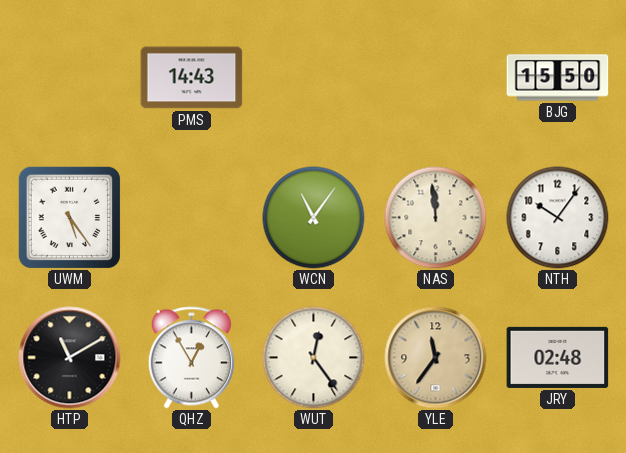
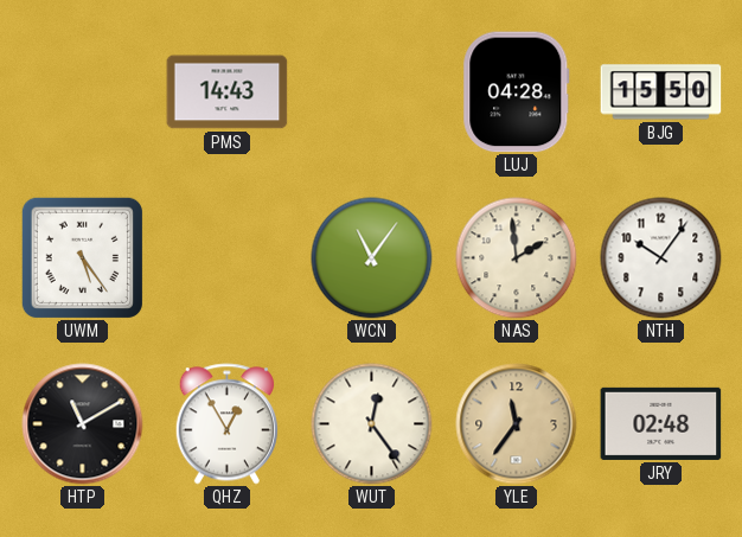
LUJ: none -> 04:28
NAS: 11:59 -> 1:59
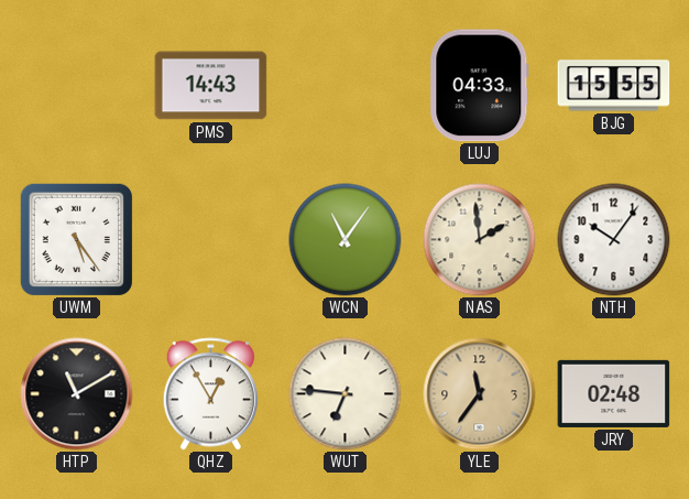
LUJ: 04:28 -> 04:33
BJG: 15:50 -> 15:55
WUT: 12:24 -> 6:46
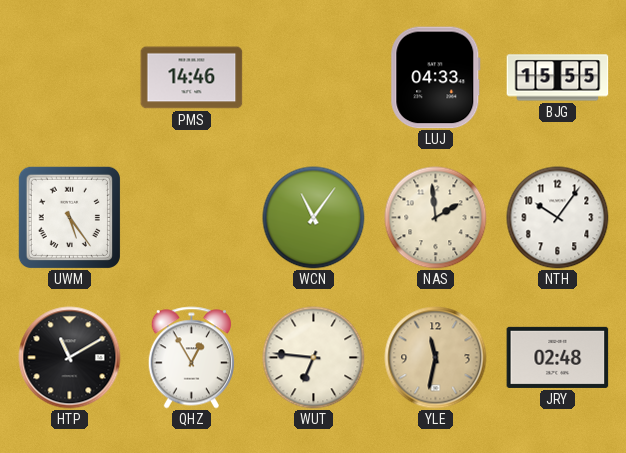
PMS: 14:43 -> 14:46
YLE: 11:36 -> 11:32
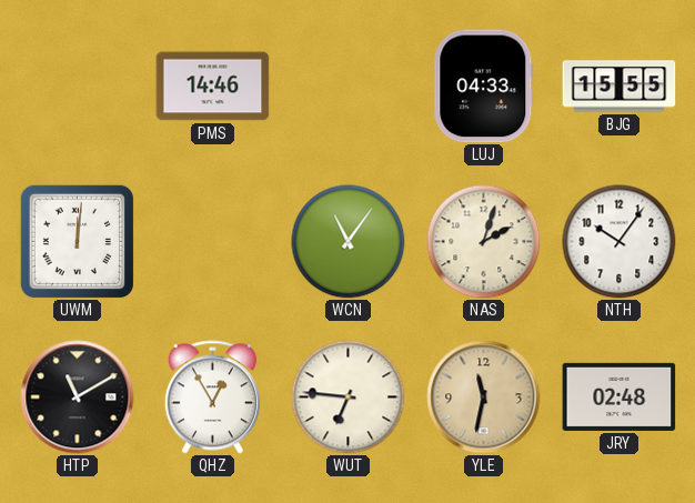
UWM: 5:24 -> 12:01
NAS: 1:59 -> 2:03
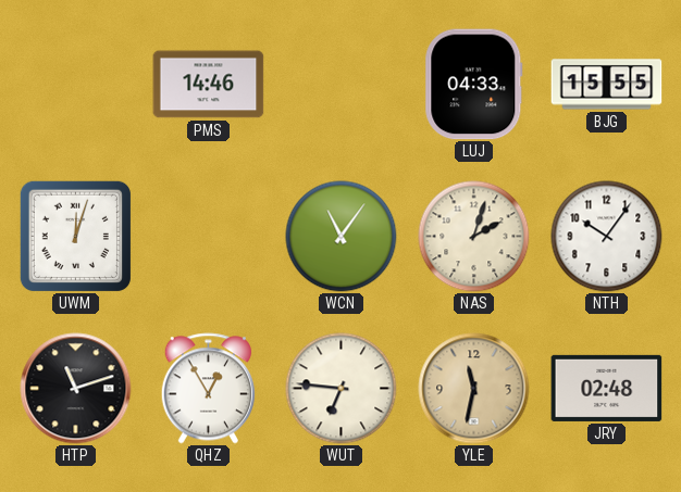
UWM: 12:01 -> 12:03
HTP: 11:10 -> 11:12
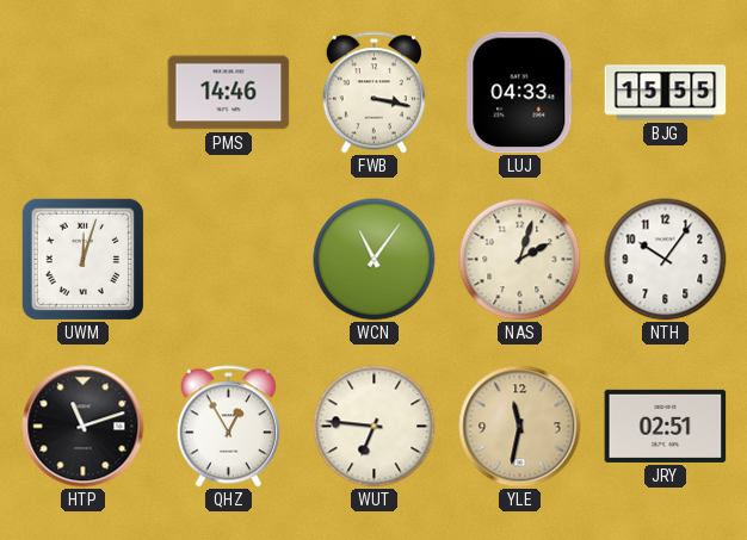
FWB: none -> 3:17
JRY: 02:48 -> 02:51
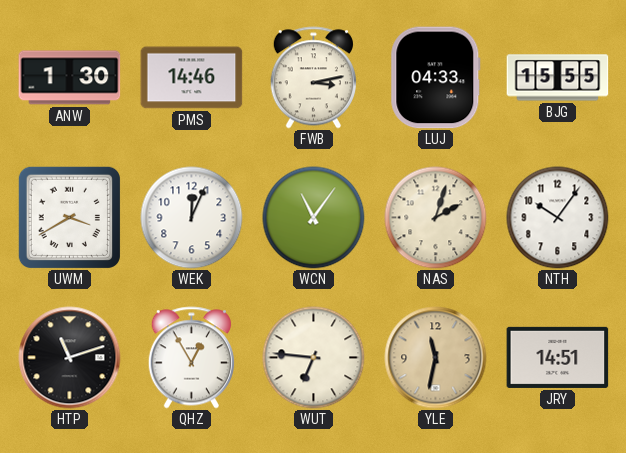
ANW: none -> 1:30
FWB: 3:17 -> 3:13
UWM: 12:03 -> 3:40
WEK: none -> 12:04
JRY: 02:51 -> 14:51
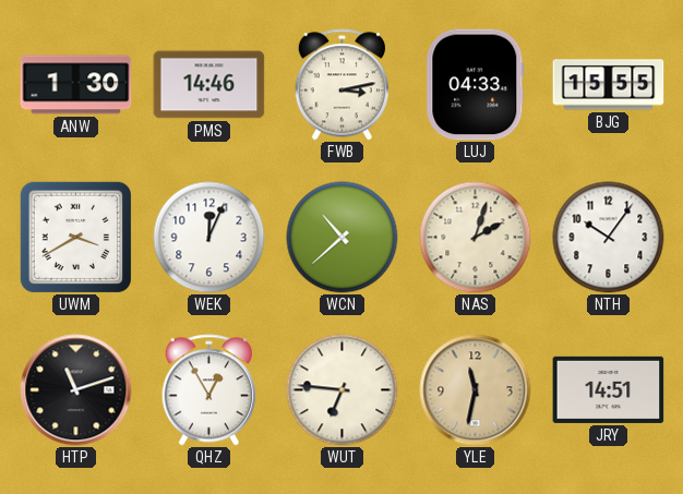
WCN: 11:06 -> 10:38
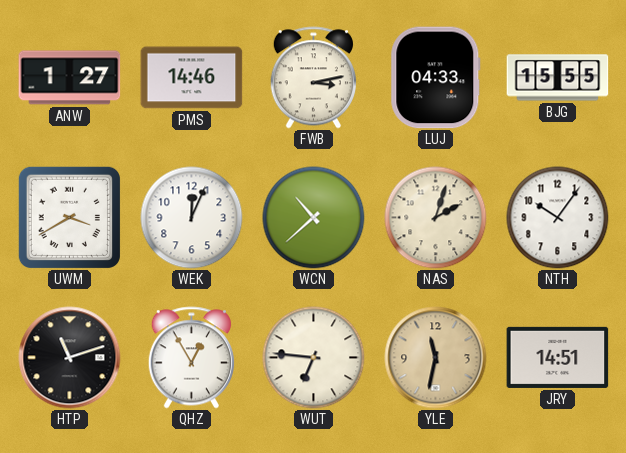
ANW: 1:30 -> 1:27
